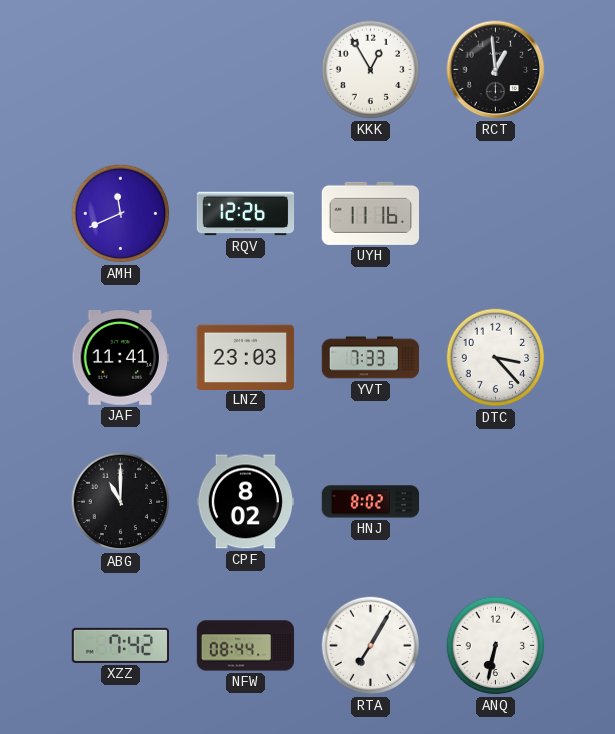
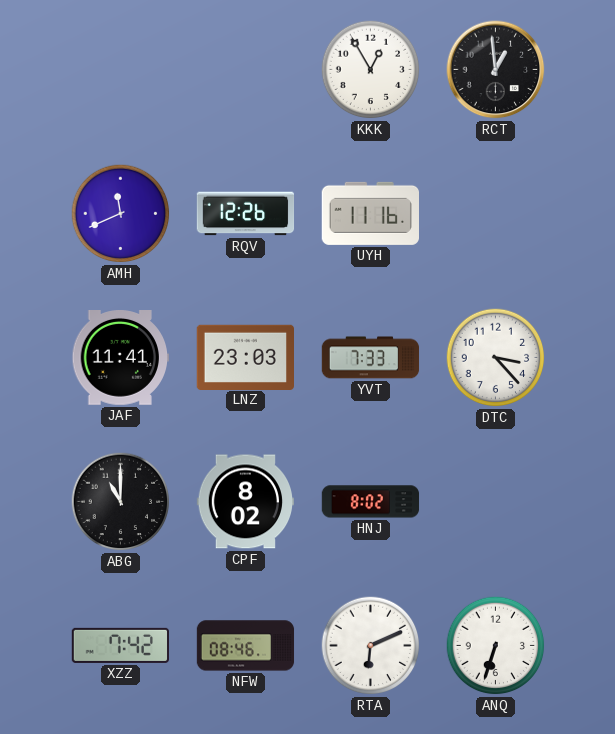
NFW: 08:44 -> 08:46
RTA: 7:05 -> 6:11
ANQ: 6:32 -> 6:33
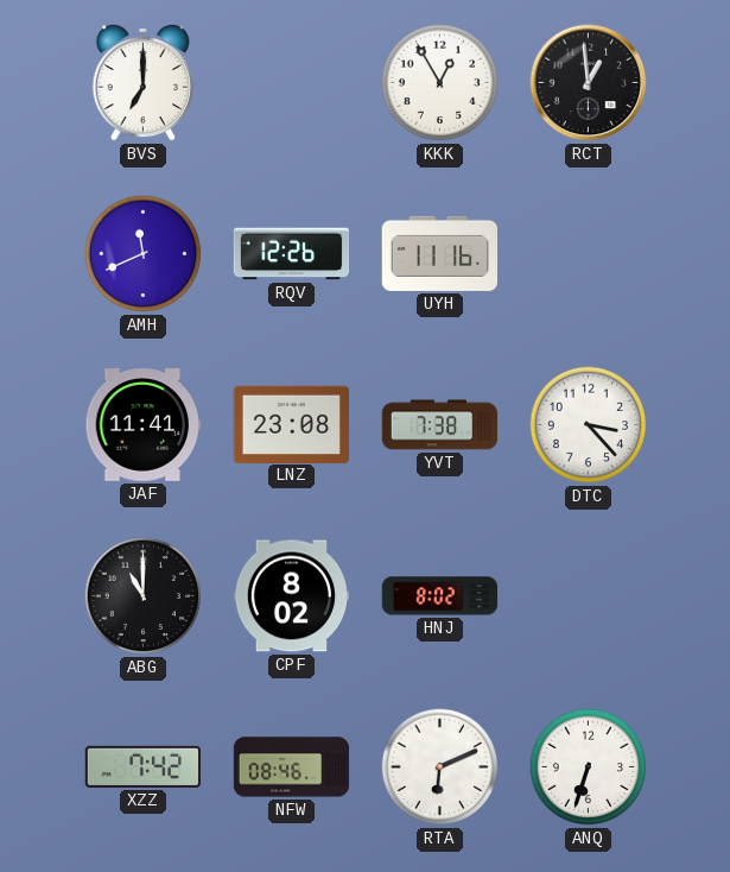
BVS: none -> 7:00
LNZ: 23:03 -> 23:08
YVT: 7:33 -> 7:38
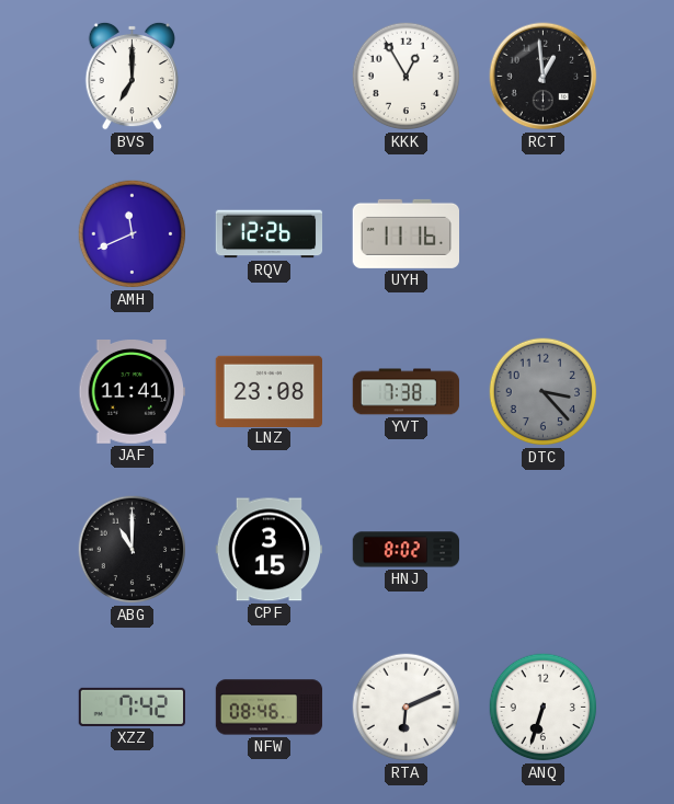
DTC dial: white -> grey
CPF: 8:02 -> 3:15
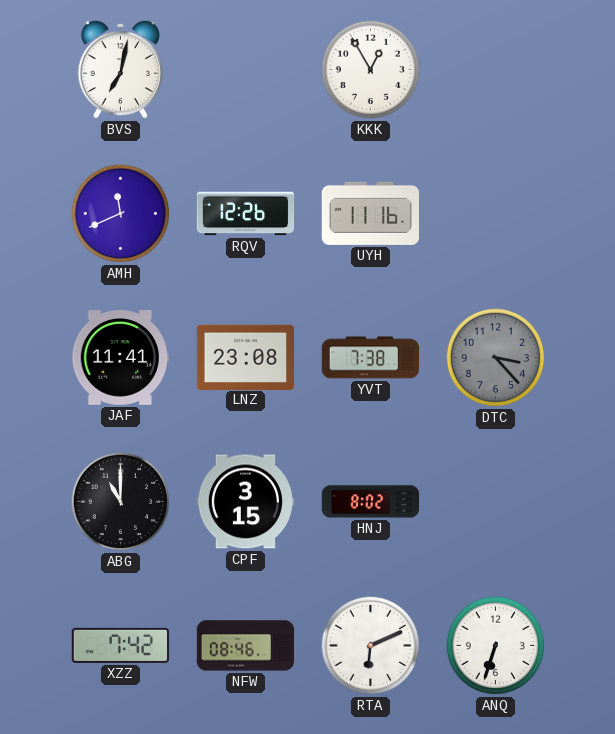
BVS: 7:00 -> 7:02
RCT: 12:59 -> none
